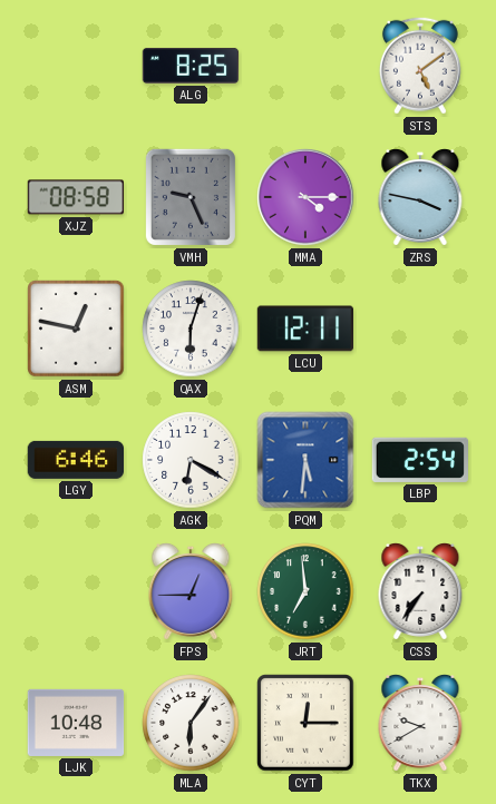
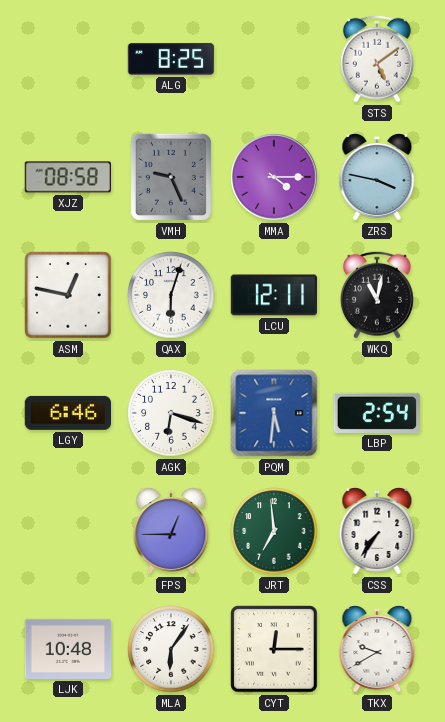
WKQ: none -> 11:02
AGK: 6:20 -> 6:18
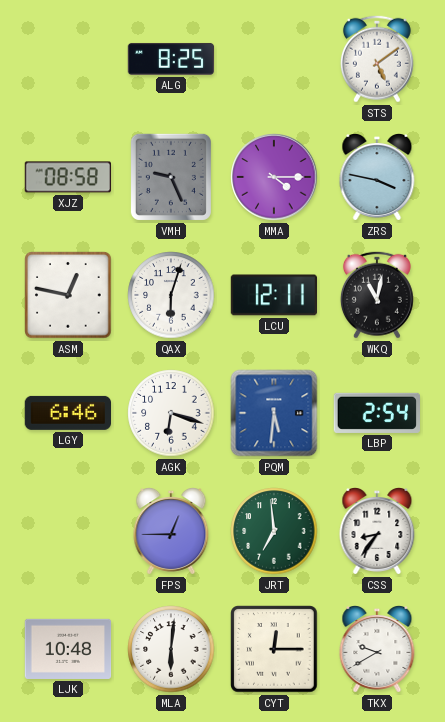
CSS: 7:36 -> 8:36
MLA: 6:06 -> 6:01
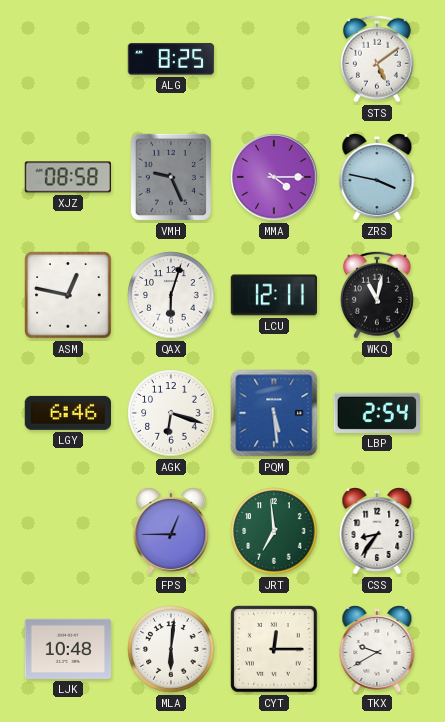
PQM: 5:31 -> 5:29
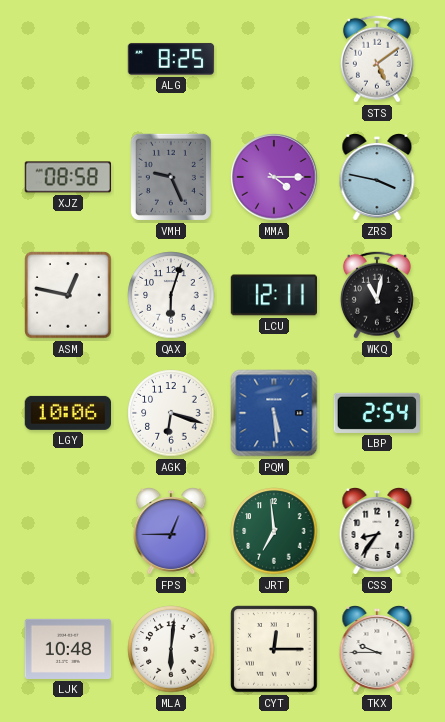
LGY: 6:46 -> 10:06
TKX: 9:40 -> 9:45
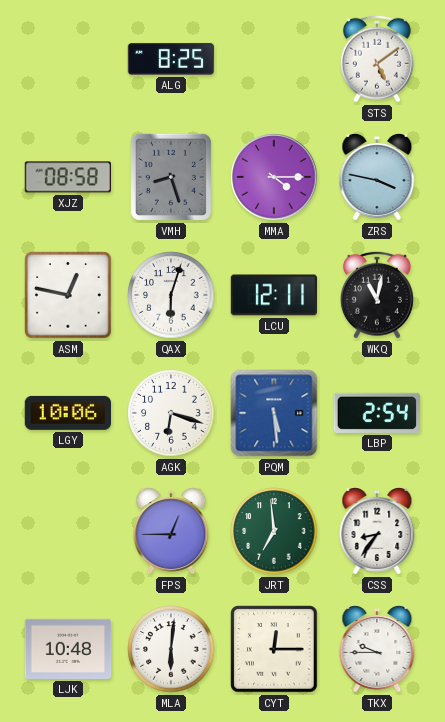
VMH: 9:26 -> 8:27
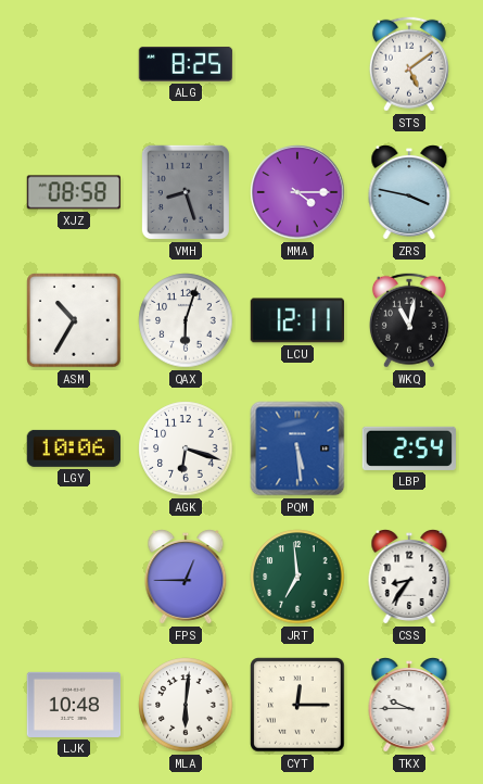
ASM: 12:47 -> 10:35
